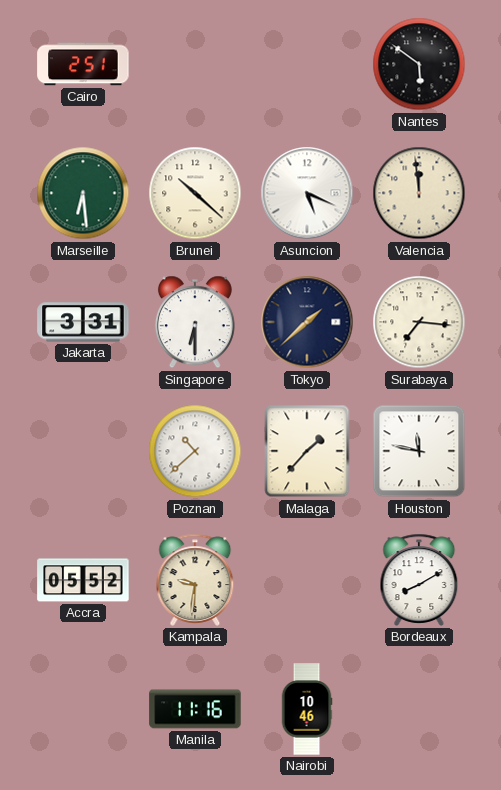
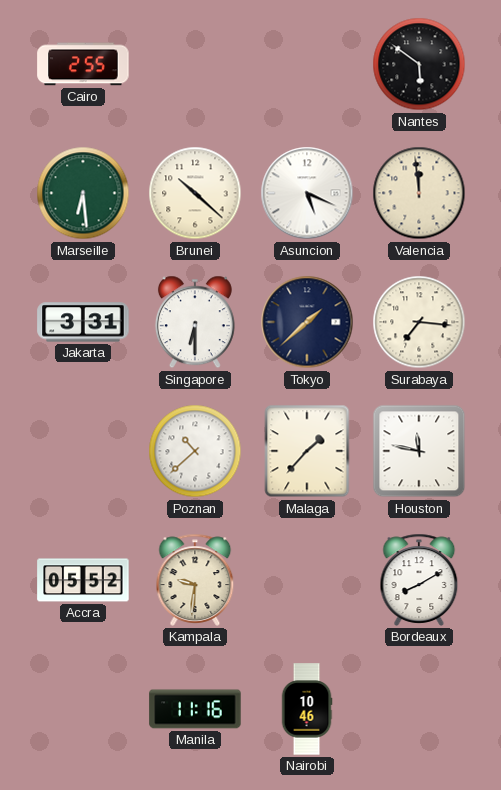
Cairo: 2:51 -> 2:55
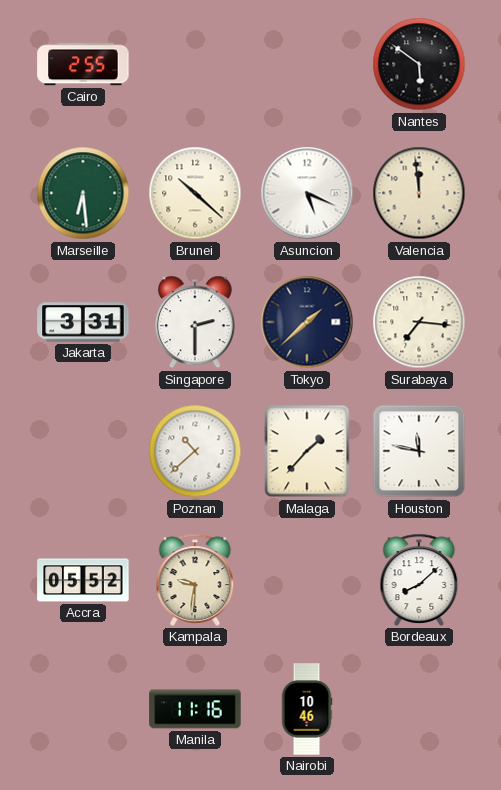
Singapore: 6:30 -> 2:30
Bordeaux: 8:10 -> 8:08
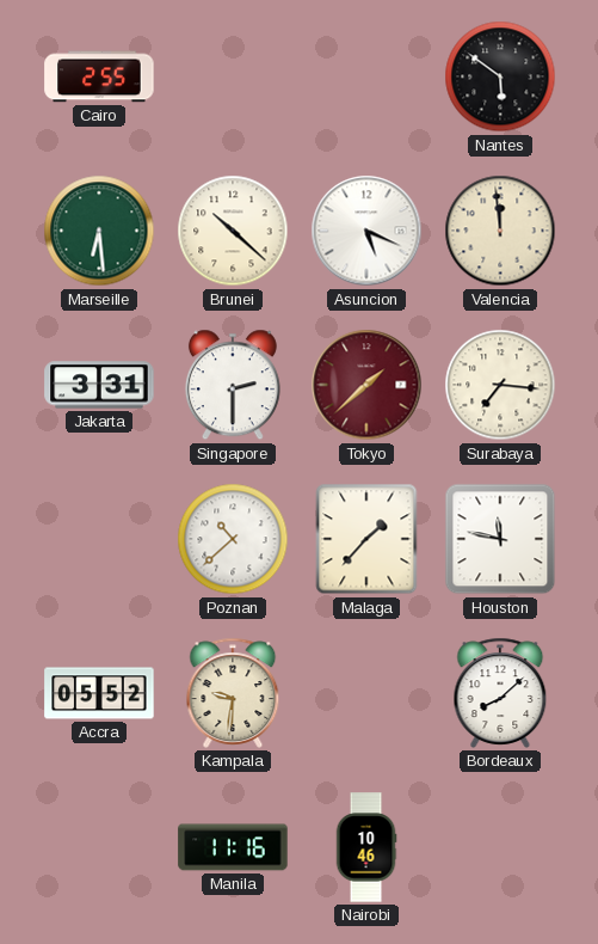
Tokyo dial: navy -> burgundy
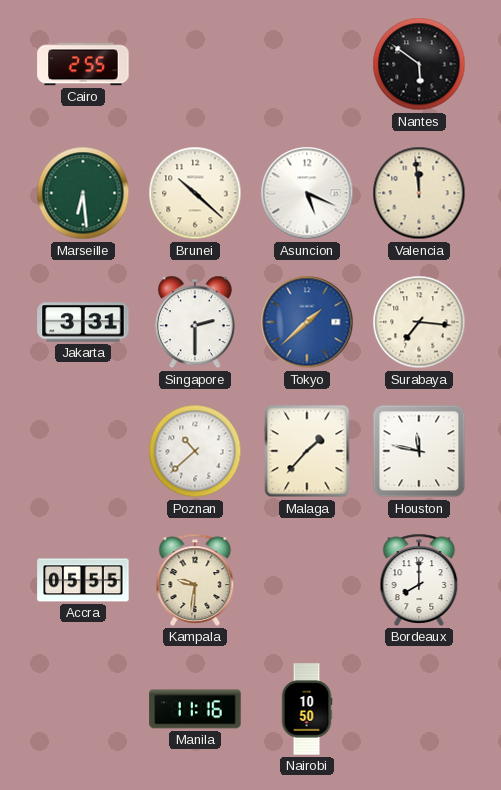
Tokyo dial: burgundy -> blue
Accra: 05:52 -> 05:55
Bordeaux: 8:08 -> 8:00
Nairobi: 10:46 -> 10:50
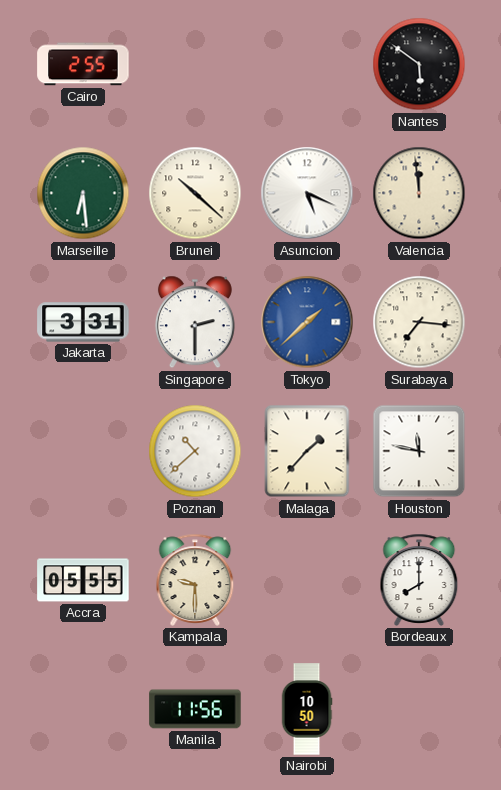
Kampala: 9:31 -> 9:30
Manila: 11:16 -> 11:56
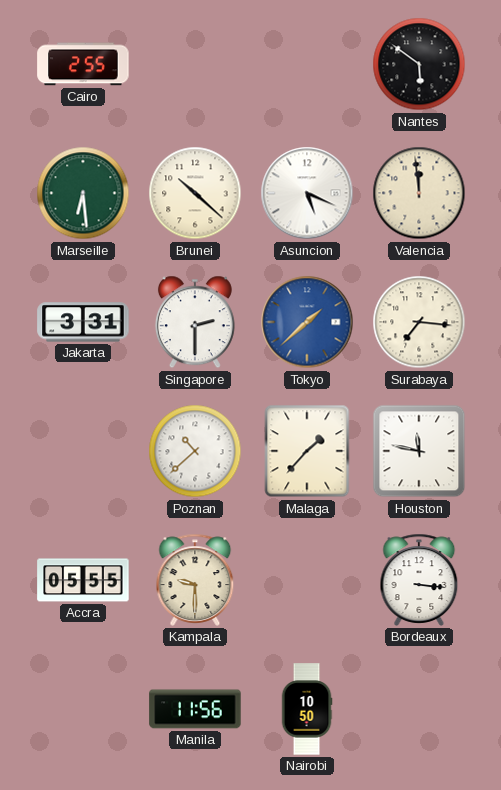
Bordeaux: 8:00 -> 3:16
